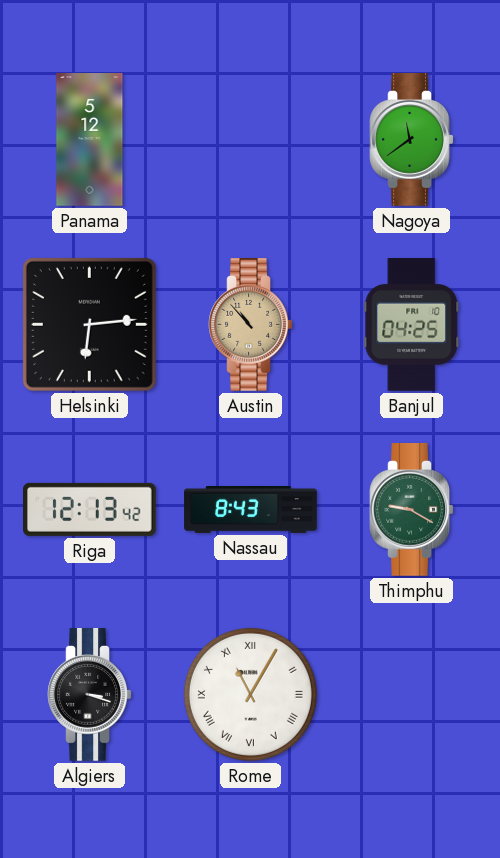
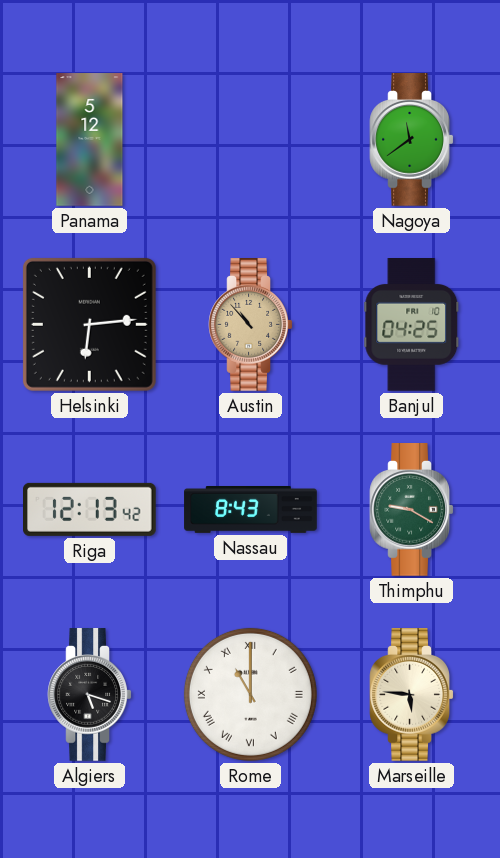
Algiers: 3:18 -> 5:18
Rome: 11:05 -> 11:00
Marseille: none -> 5:46
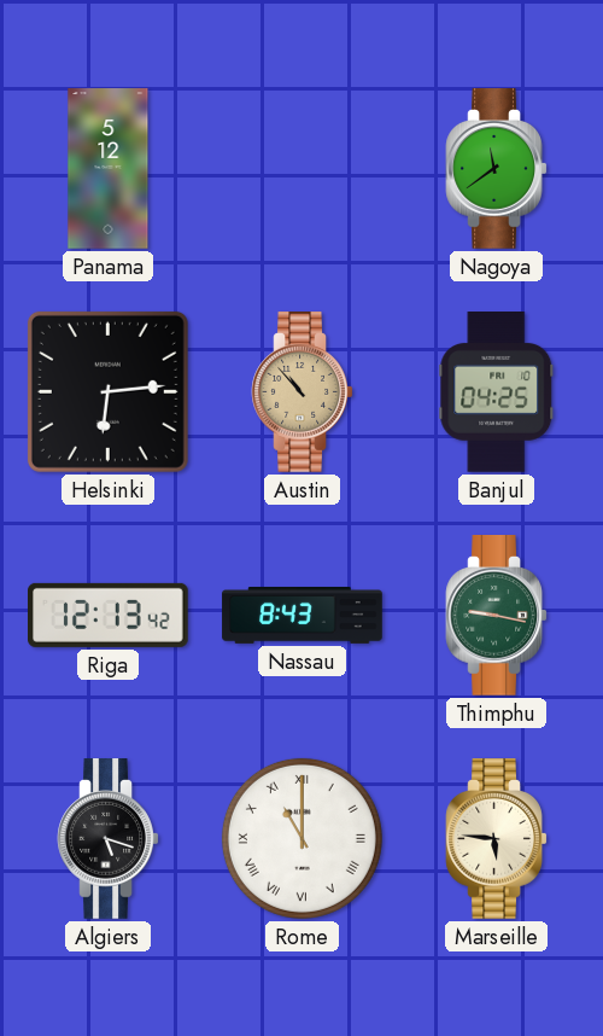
Thimphu: 9:20 -> 9:17
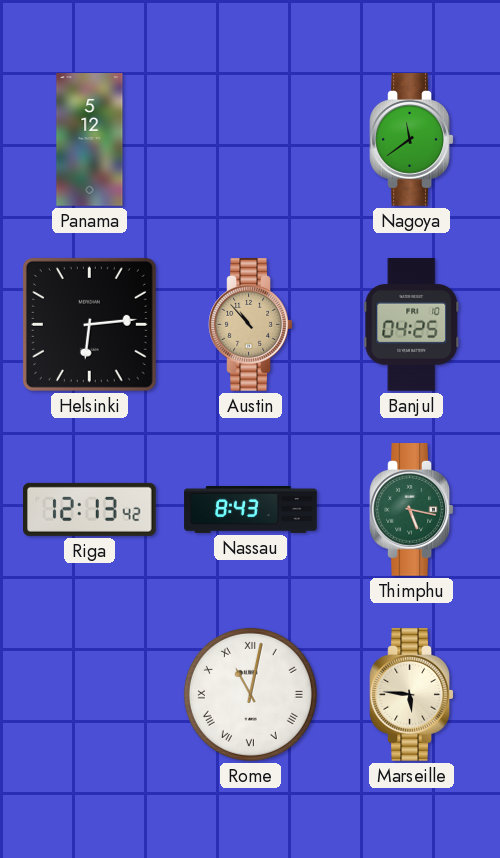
Thimphu: 9:17 -> 5:17
Algiers: 5:18 -> none
Rome: 11:00 -> 11:02
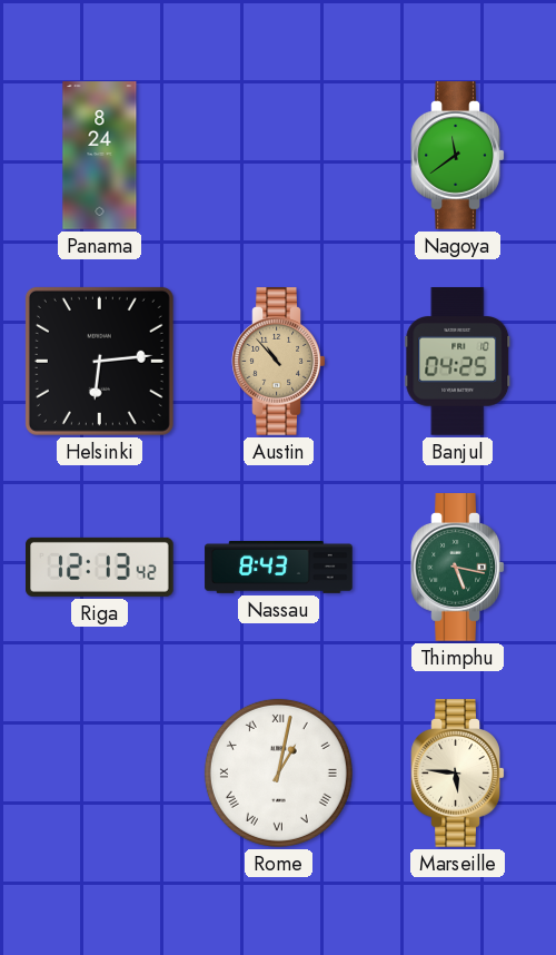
Panama: 5:12 -> 8:24
Rome: 11:02 -> 1:02
